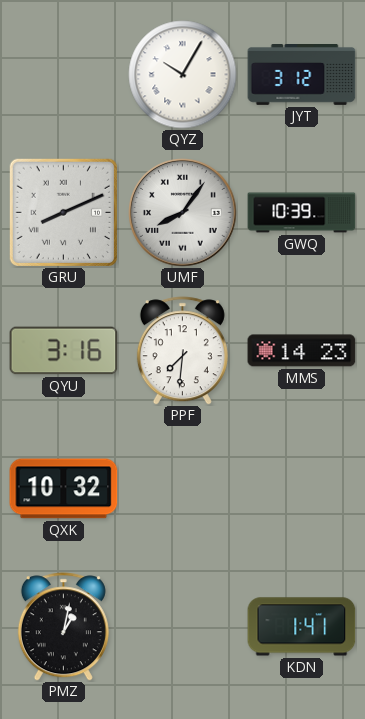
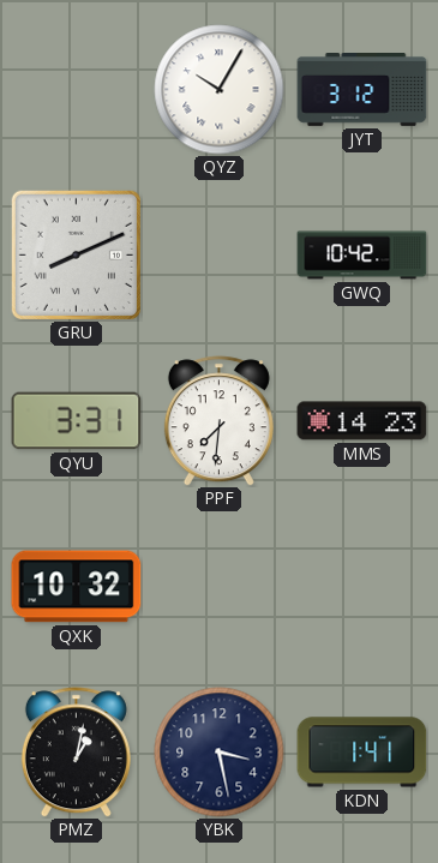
UMF: 8:06 -> none
GWQ: 10:39 -> 10:42
QYU: 3:16 -> 3:31
YBK: none -> 3:28
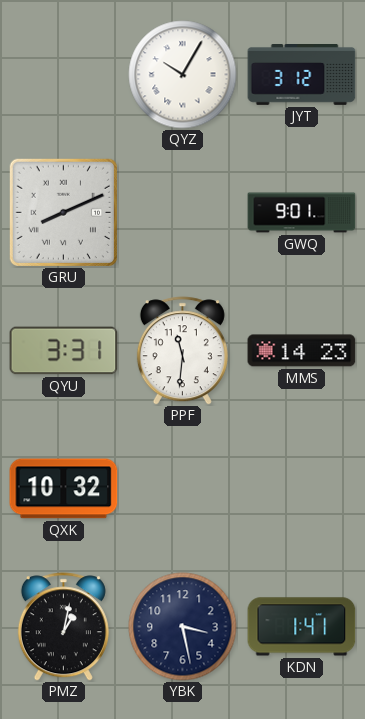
GWQ: 10:42 -> 9:01
PPF: 7:31 -> 11:31
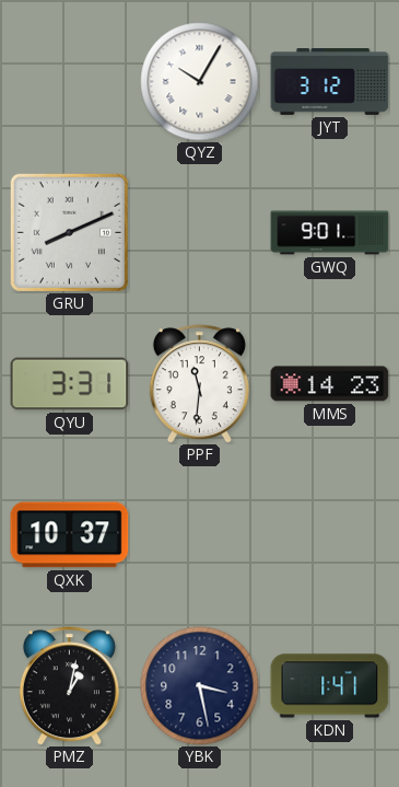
QXK: 10:32 -> 10:37
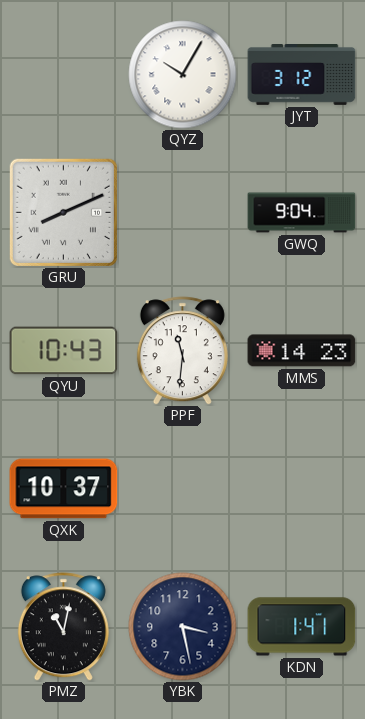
GWQ: 9:01 -> 9:04
QYU: 3:31 -> 10:43
PMZ: 1:02 -> 11:02
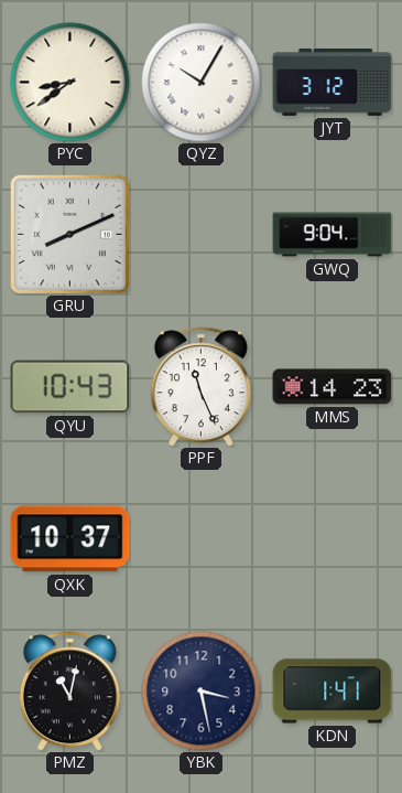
PYC: none -> 8:39
PPF: 11:31 -> 11:26
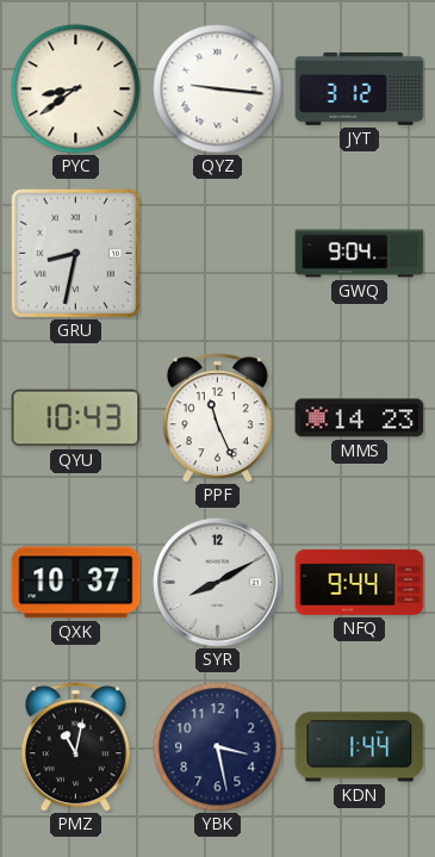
QYZ: 10:05 -> 9:16
GRU: 8:11 -> 8:32
SYR: none -> 8:10
NFQ: none -> 9:44
KDN: 1:41 -> 1:44
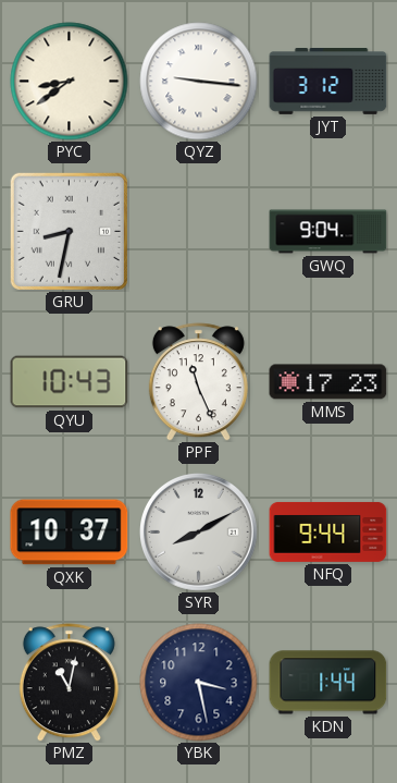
MMS: 14:23 -> 17:23
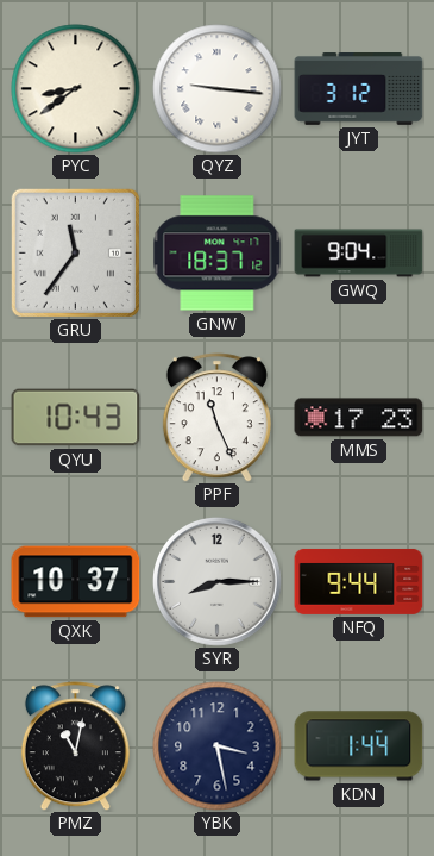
GRU: 8:32 -> 11:36
GNW: none -> 18:37
SYR: 8:10 -> 8:15
